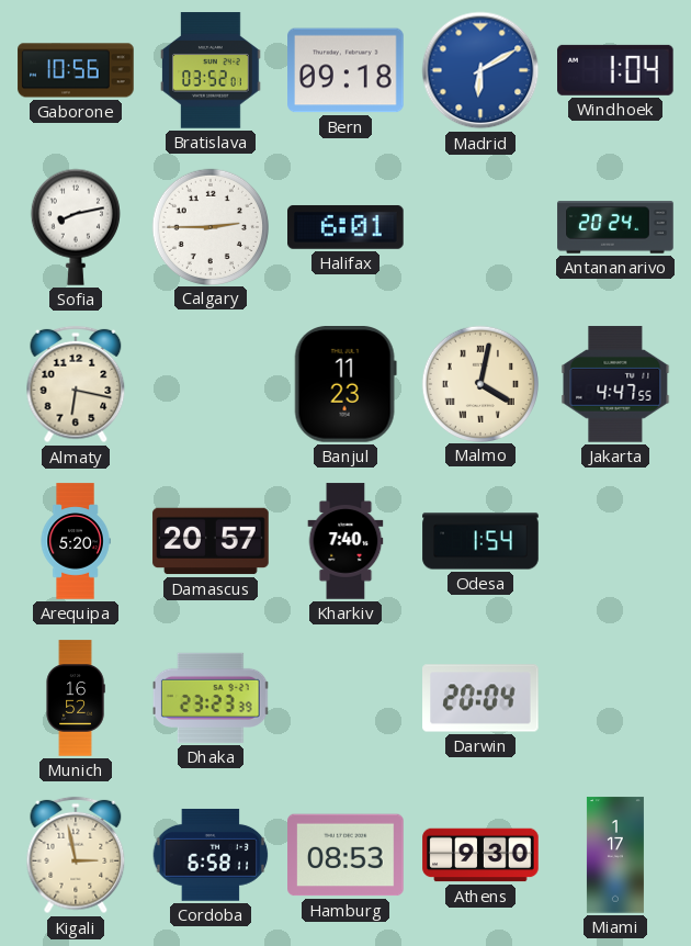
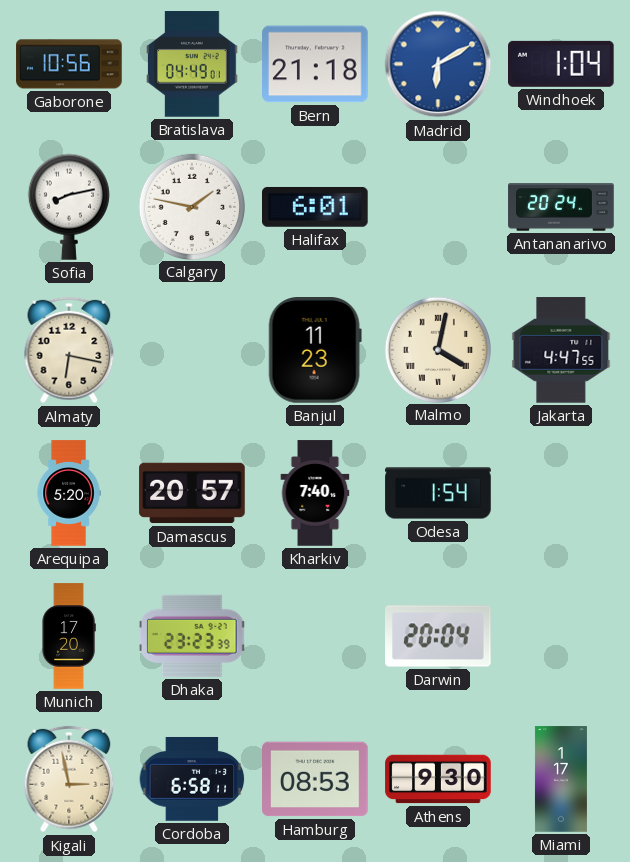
Bratislava: 03:52 -> 04:49
Bern: 09:18 -> 21:18
Calgary: 2:45 -> 1:47
Munich: 16:52 -> 17:20
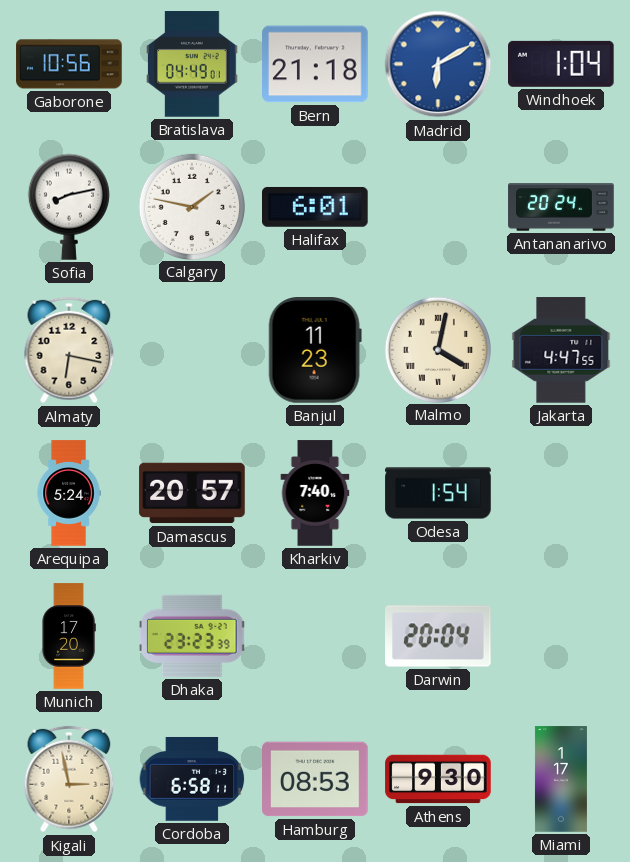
Arequipa: 5:20 -> 5:24
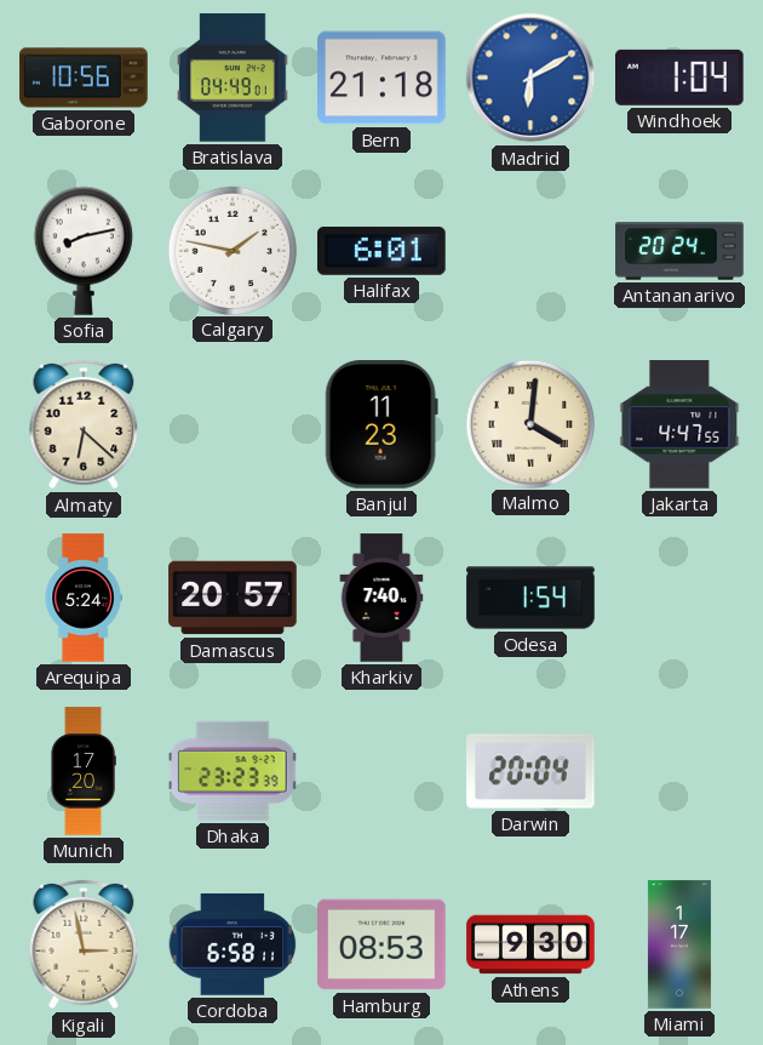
Almaty: 6:17 -> 6:22
Malmo: 4:02 -> 4:01
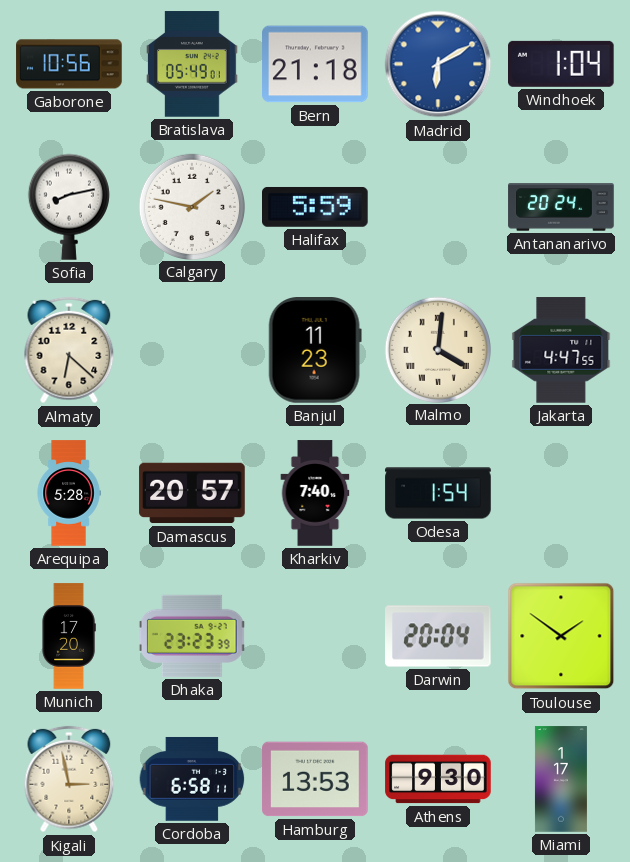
Bratislava: 04:49 -> 05:49
Halifax: 6:01 -> 5:59
Arequipa: 5:24 -> 5:28
Toulouse: none -> 1:51
Hamburg: 08:53 -> 13:53
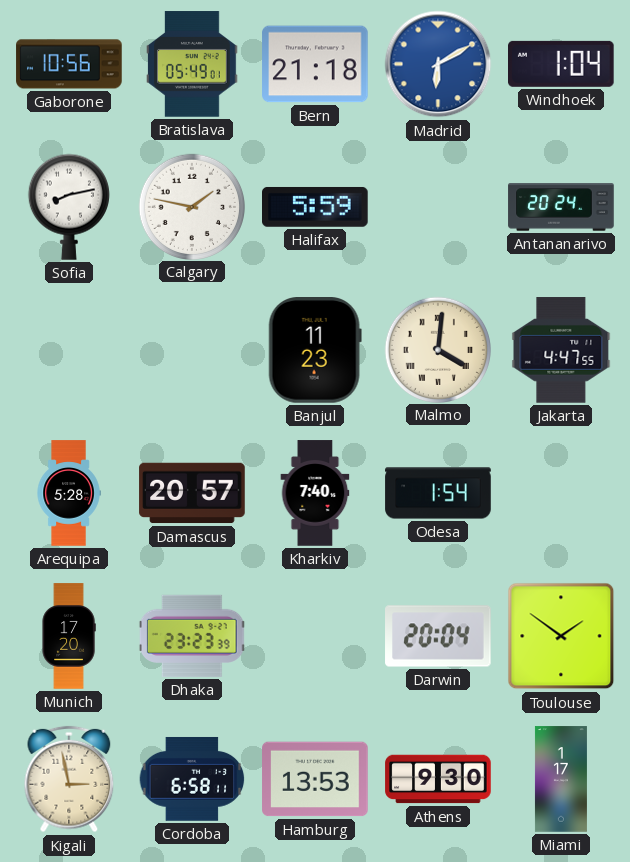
Almaty: 6:22 -> none
